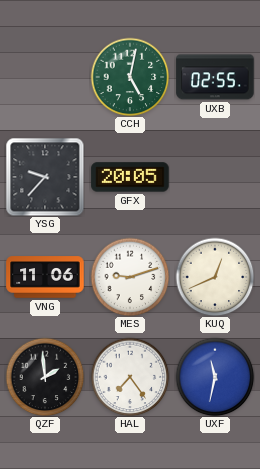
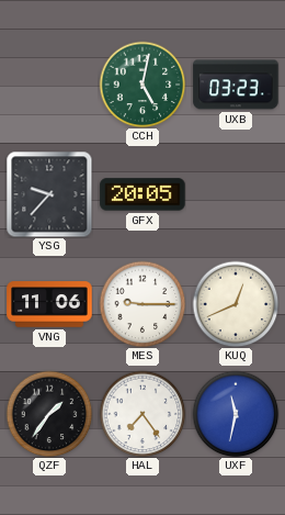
UXB: 02:55 -> 03:23
MES: 9:12 -> 9:15
QZF: 1:59 -> 1:36
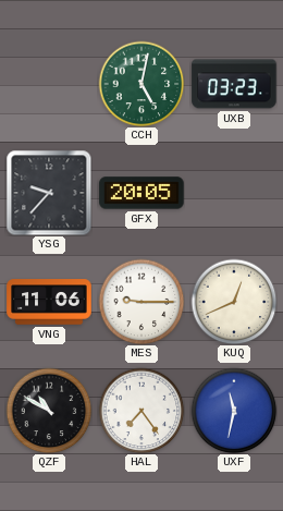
QZF: 1:36 -> 10:50
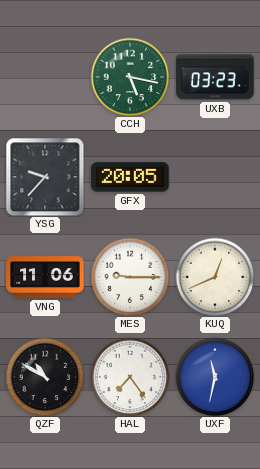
CCH: 5:02 -> 5:17
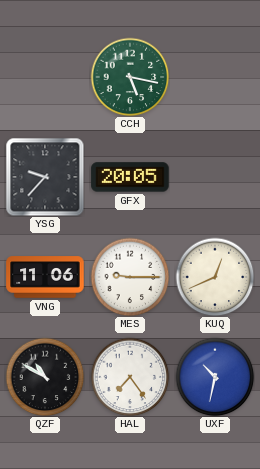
UXB: 03:23 -> none
UXF: 11:32 -> 10:32
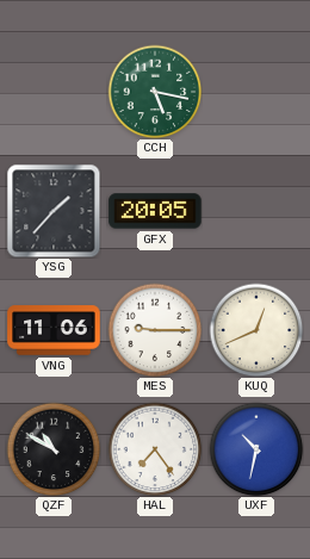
YSG: 9:37 -> 1:37
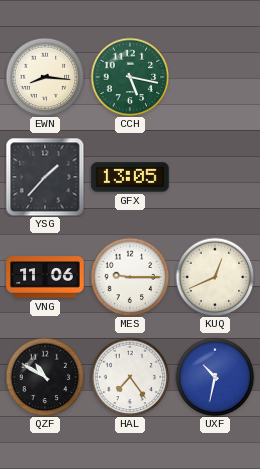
EWN: none -> 8:16
GFX: 20:05 -> 13:05
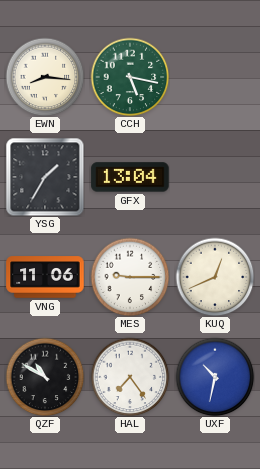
YSG: 1:37 -> 1:35
GFX: 13:05 -> 13:04
